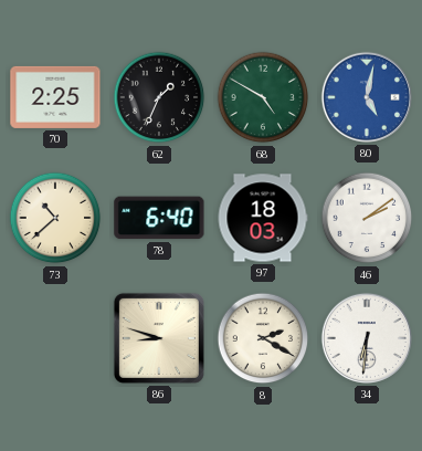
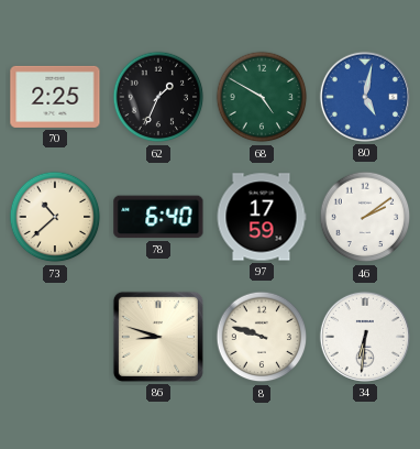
97: 18:03 -> 17:59
8: 2:20 -> 9:48
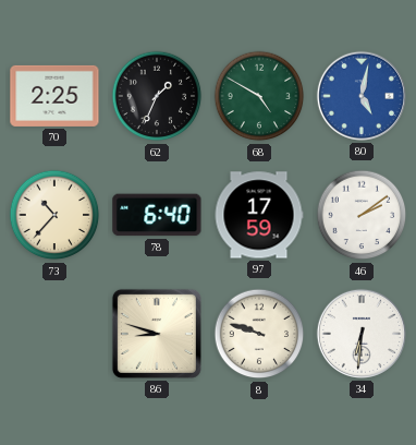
73: 10:38 -> 10:37
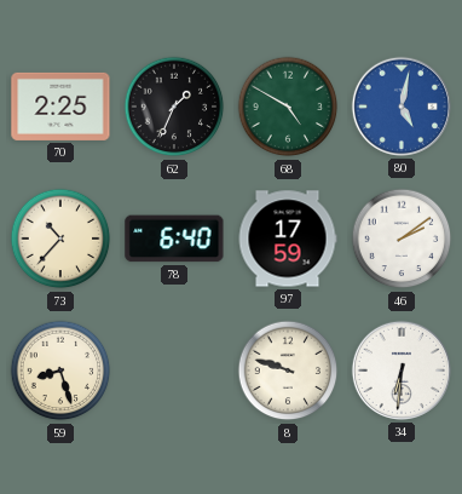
59: none -> 8:27
86: 8:48 -> none
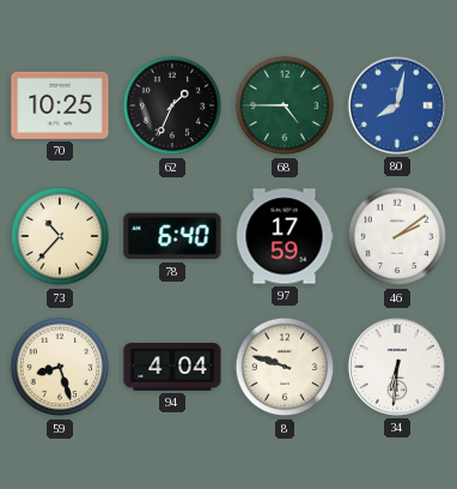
70: 2:25 -> 10:25
68: 4:50 -> 4:45
80: 5:02 -> 8:02
94: none -> 4:04
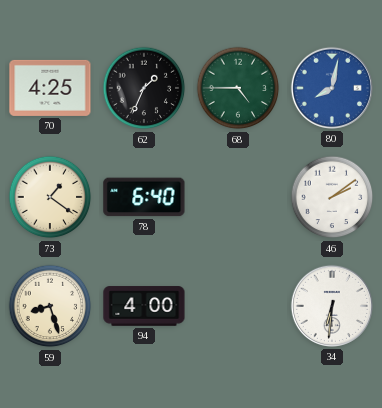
70: 10:25 -> 4:25
73: 10:37 -> 1:21
97: 17:59 -> none
94: 4:04 -> 4:00
8: 9:48 -> none
